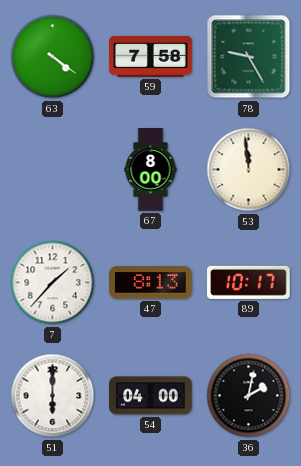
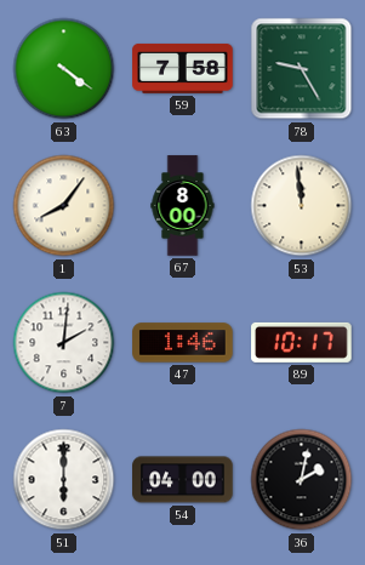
1: none -> 8:06
7: 1:37 -> 2:01
47: 8:13 -> 1:46
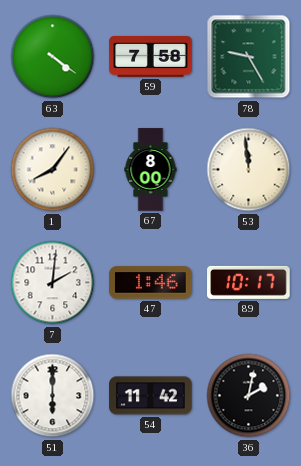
54: 04:00 -> 11:42
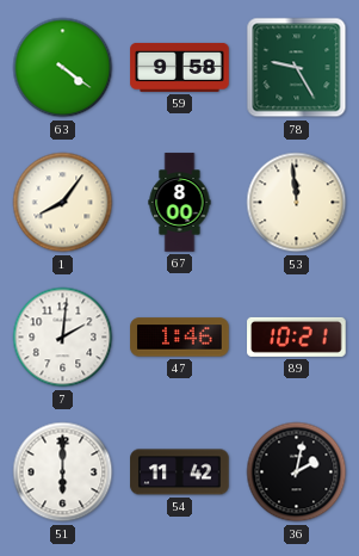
59: 7:58 -> 9:58
89: 10:17 -> 10:21
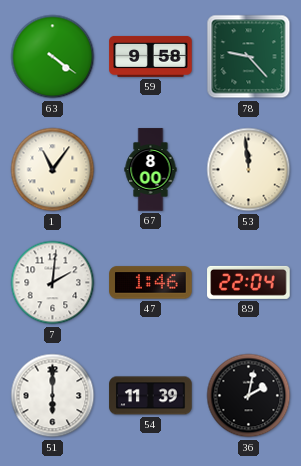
78: 9:25 -> 9:23
1: 8:06 -> 11:06
89: 10:21 -> 22:04
54: 11:42 -> 11:39
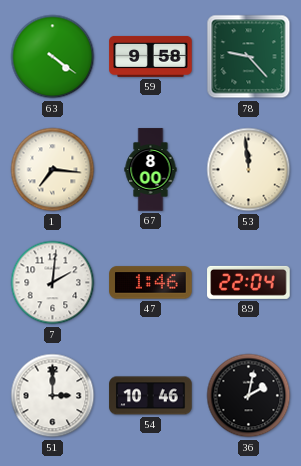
1: 11:06 -> 7:16
51: 6:00 -> 3:00
54: 11:39 -> 10:46
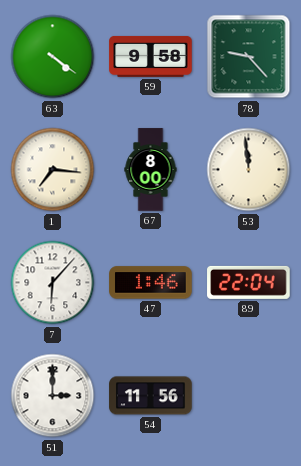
7: 2:01 -> 6:07
54: 10:46 -> 11:56
36: 2:02 -> none
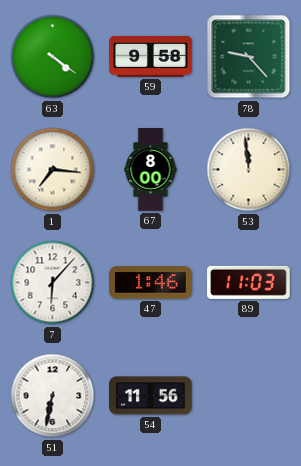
89: 22:04 -> 11:03
51: 3:00 -> 6:32
